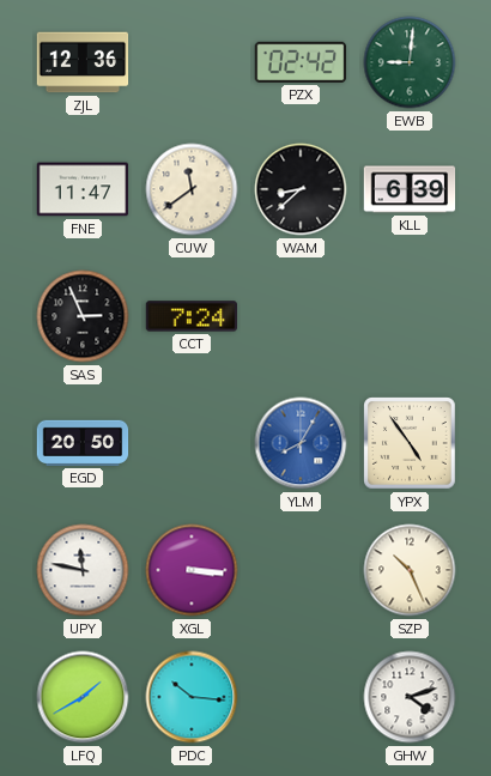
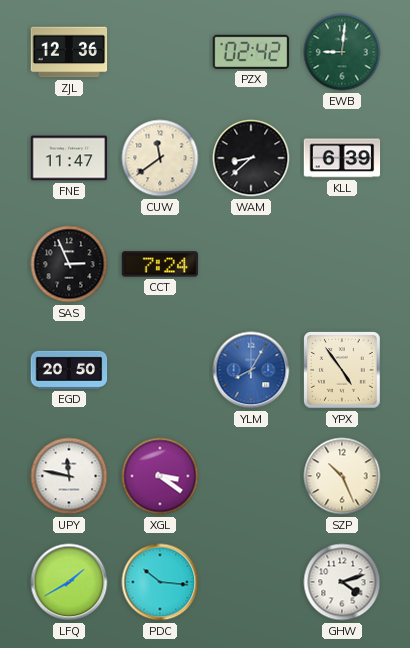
XGL: 3:16 -> 3:21
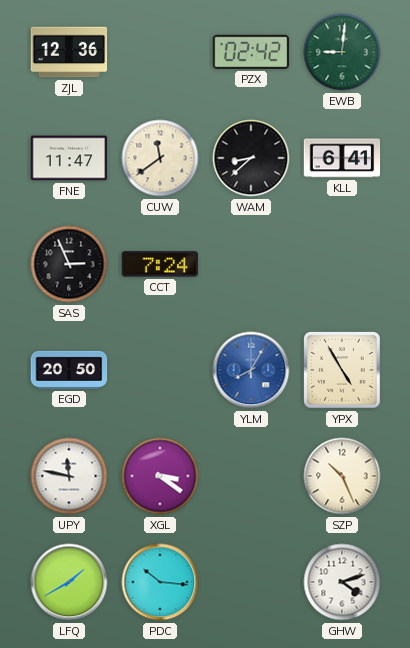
KLL: 6:39 -> 6:41
YPX: 4:54 -> 4:55
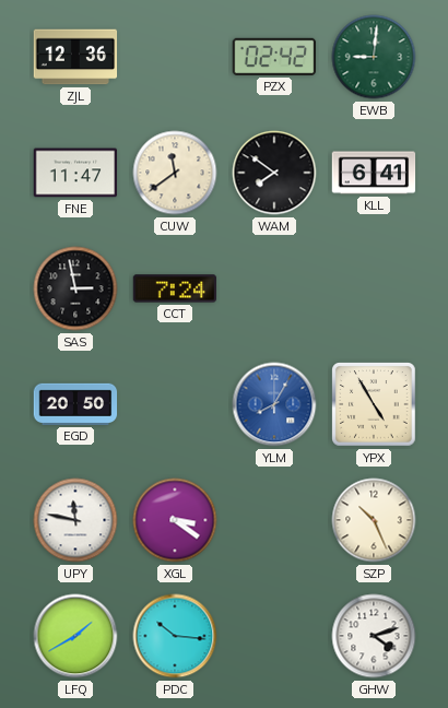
WAM: 8:38 -> 7:51
SAS: 2:56 -> 2:58
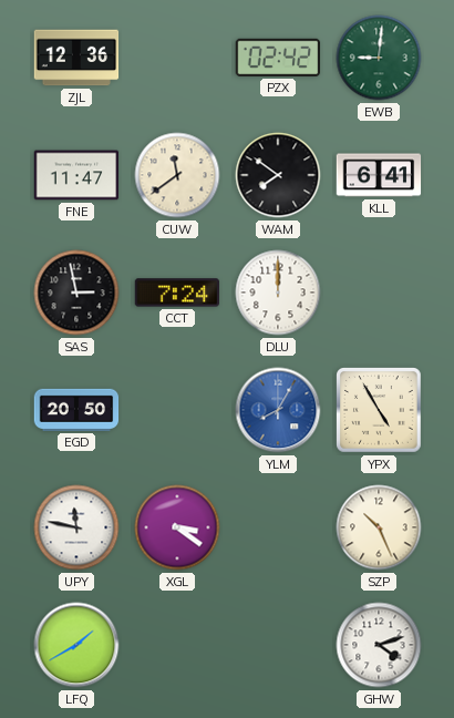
DLU: none -> 12:00
PDC: 10:16 -> none
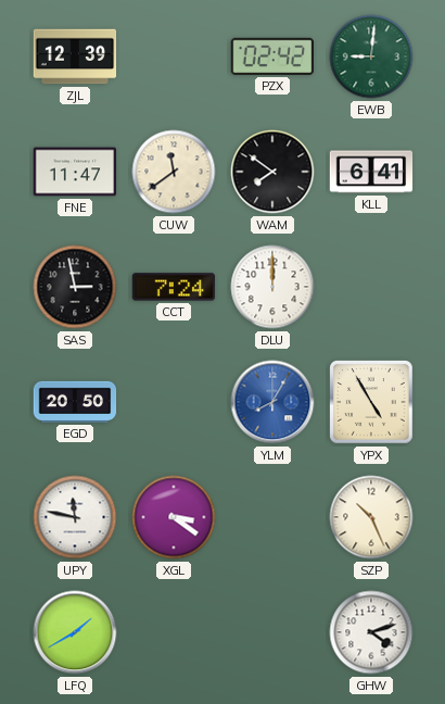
ZJL: 12:36 -> 12:39
